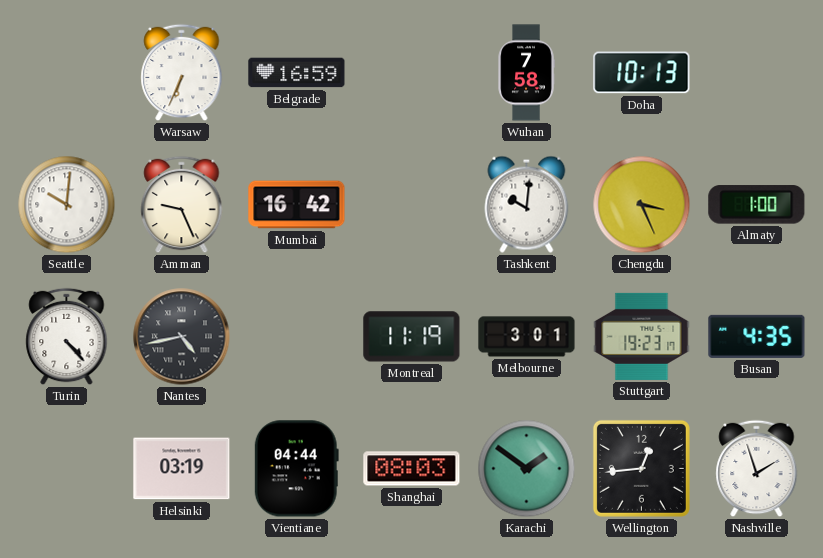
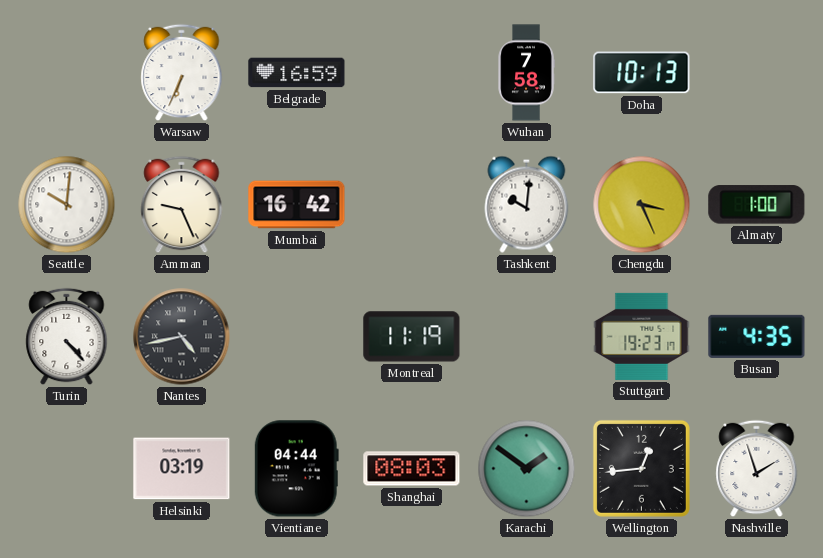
Melbourne: 3:01 -> none
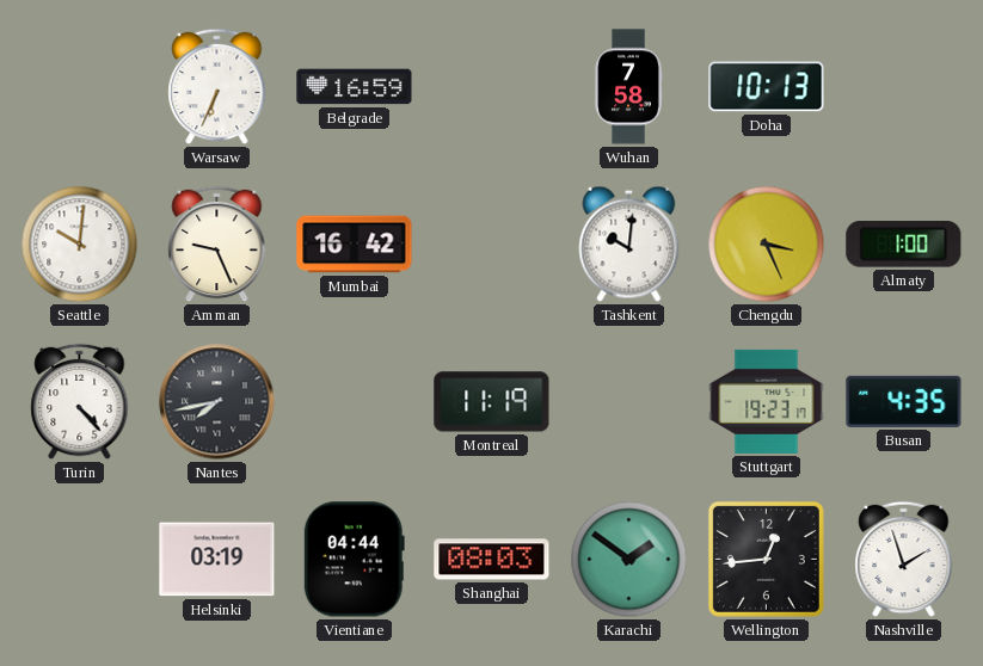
Nantes: 4:43 -> 7:43
